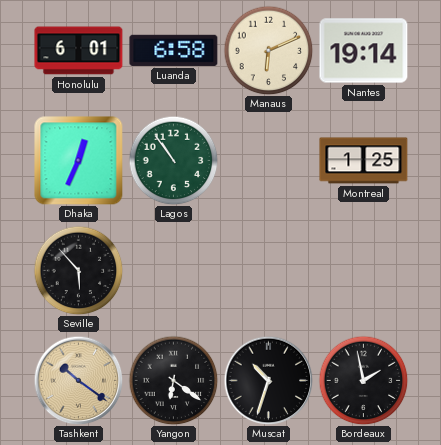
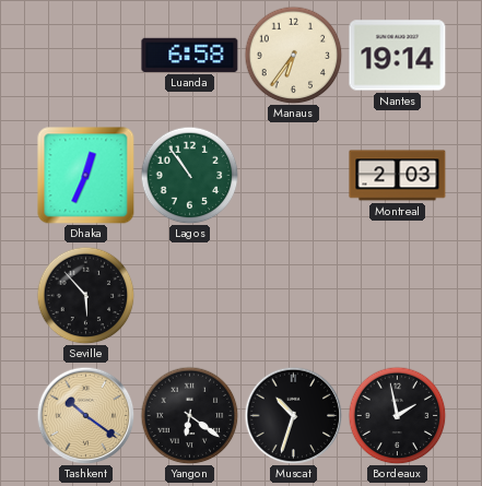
Honolulu: 6:01 -> none
Manaus: 6:11 -> 6:36
Montreal: 1:25 -> 2:03
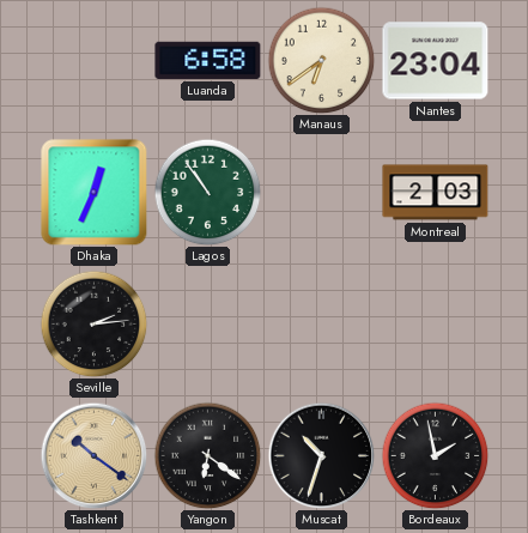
Manaus: 6:36 -> 6:39
Nantes: 19:14 -> 23:04
Seville: 5:53 -> 2:14
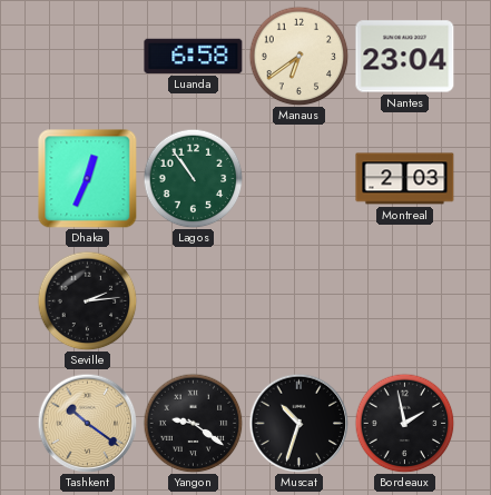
Yangon: 6:21 -> 9:21
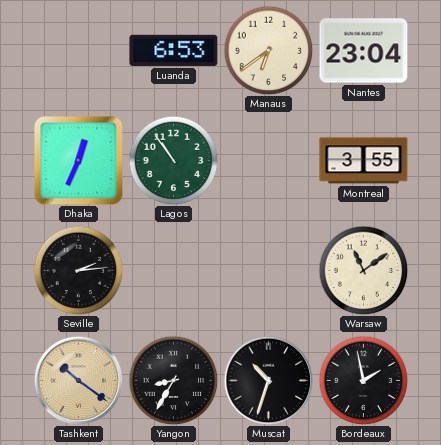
Luanda: 6:58 -> 6:53
Montreal: 2:03 -> 3:55
Warsaw: none -> 11:09
Yangon: 9:21 -> 8:35
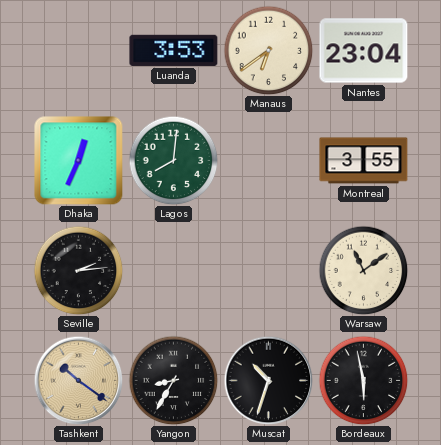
Luanda: 6:53 -> 3:53
Lagos: 10:54 -> 8:01
Bordeaux: 1:58 -> 5:58
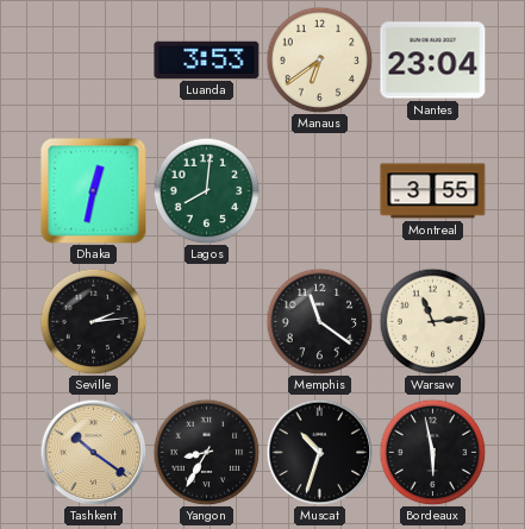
Dhaka: 12:34 -> 12:32
Memphis: none -> 11:21
Warsaw: 11:09 -> 11:14
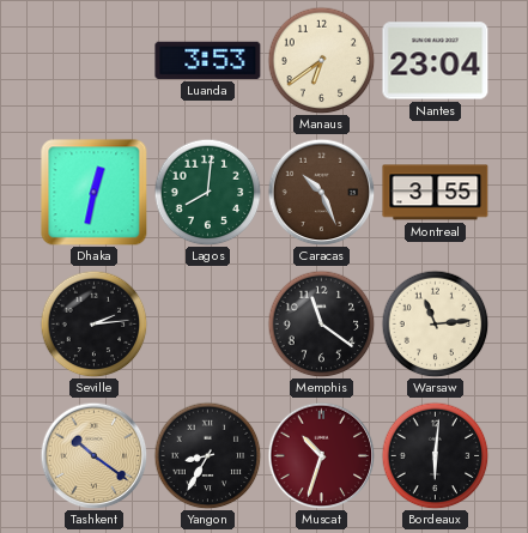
Caracas: none -> 10:26
Muscat dial: black -> burgundy
Bordeaux: 5:58 -> 6:01
